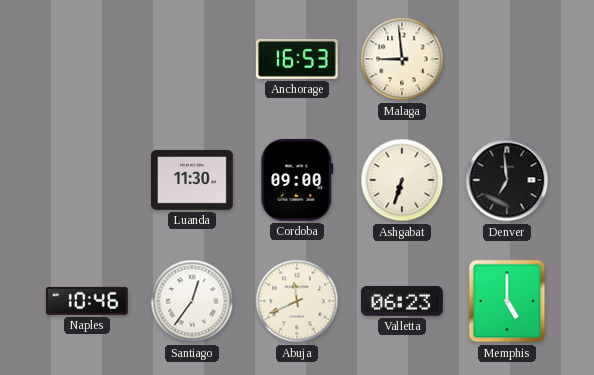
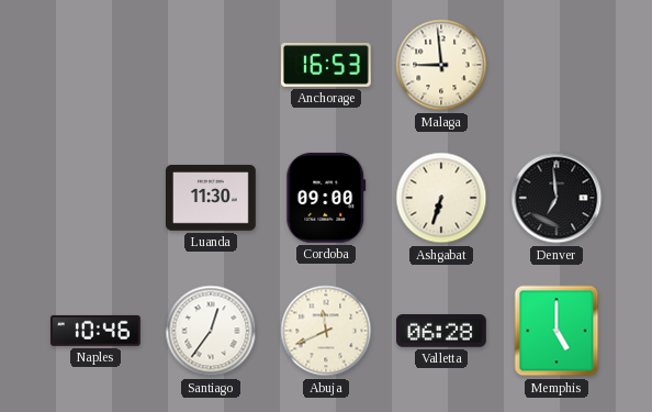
Valletta: 06:23 -> 06:28
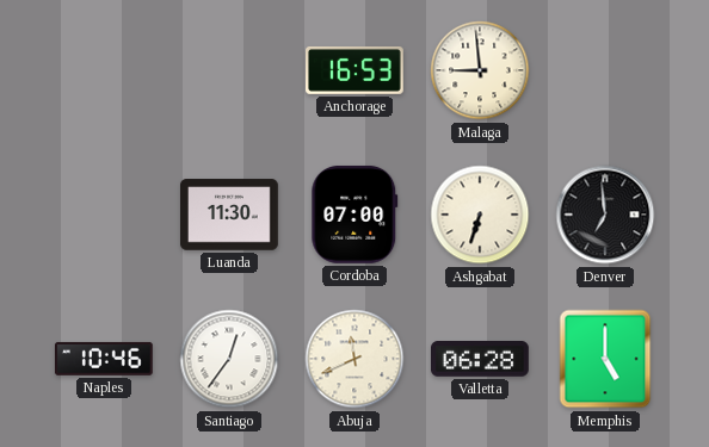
Cordoba: 09:00 -> 07:00
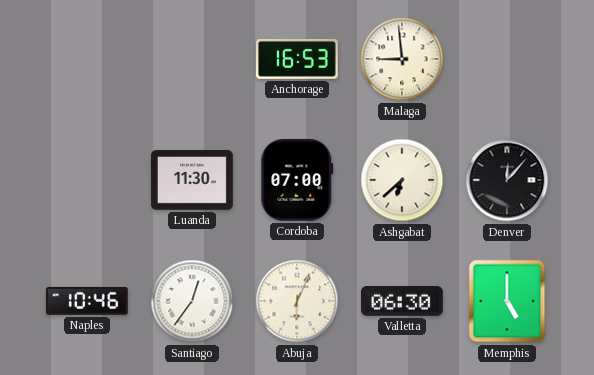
Ashgabat: 6:33 -> 6:38
Denver: 6:59 -> 12:07
Abuja: 11:41 -> 6:04
Valletta: 06:28 -> 06:30
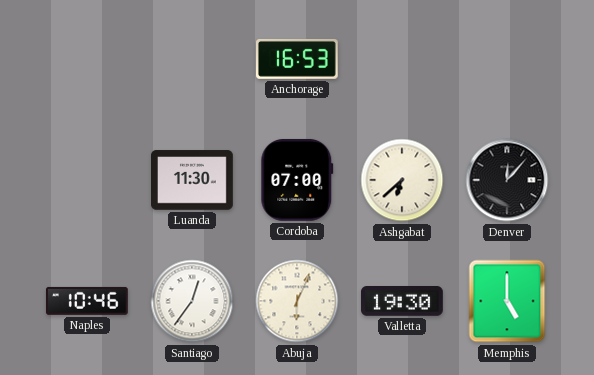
Malaga: 8:59 -> none
Valletta: 06:30 -> 19:30
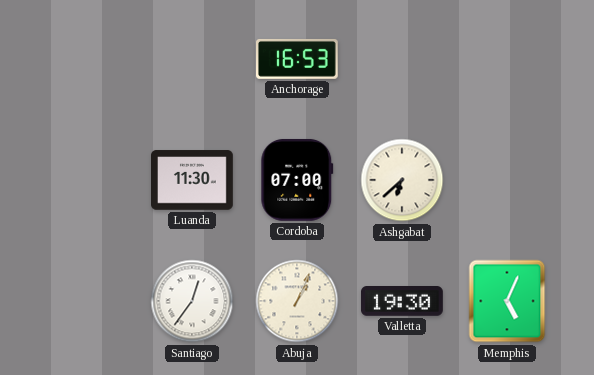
Denver: 12:07 -> none
Naples: 10:46 -> none
Abuja: 6:04 -> 1:04
Memphis: 5:00 -> 5:04
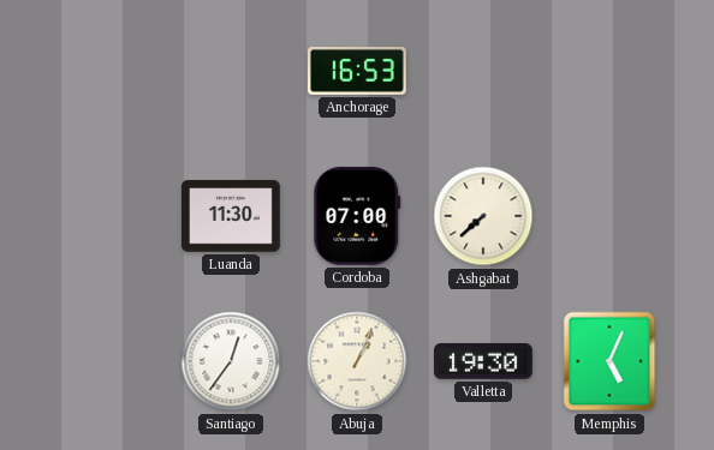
Ashgabat: 6:38 -> 7:38
